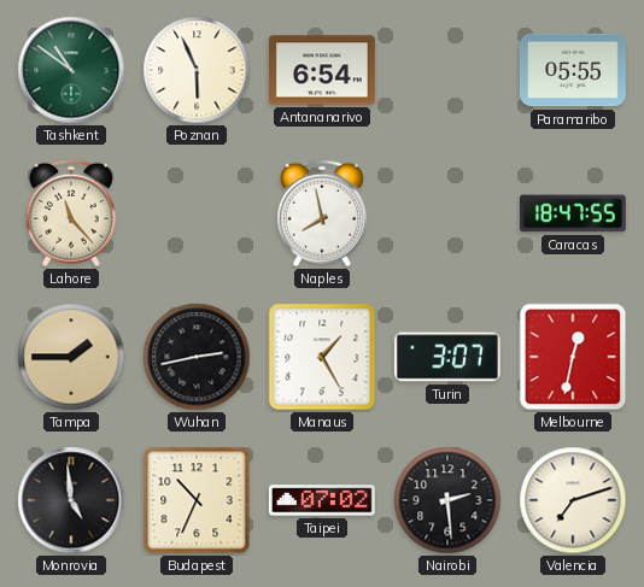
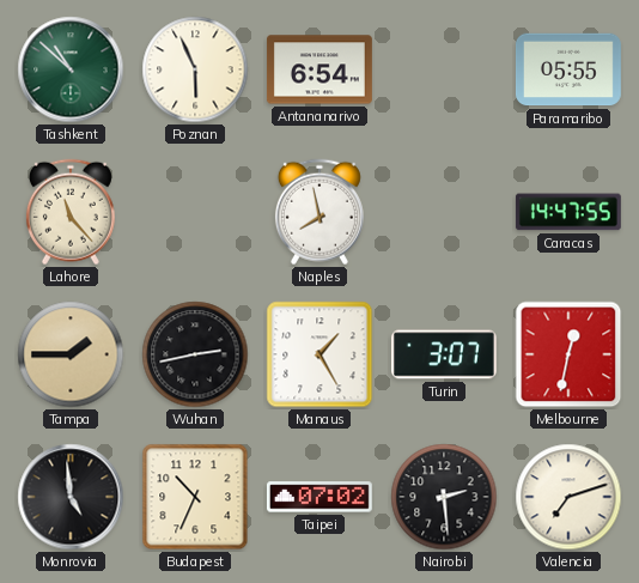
Tashkent: 10:51 -> 10:52
Caracas: 18:47 -> 14:47
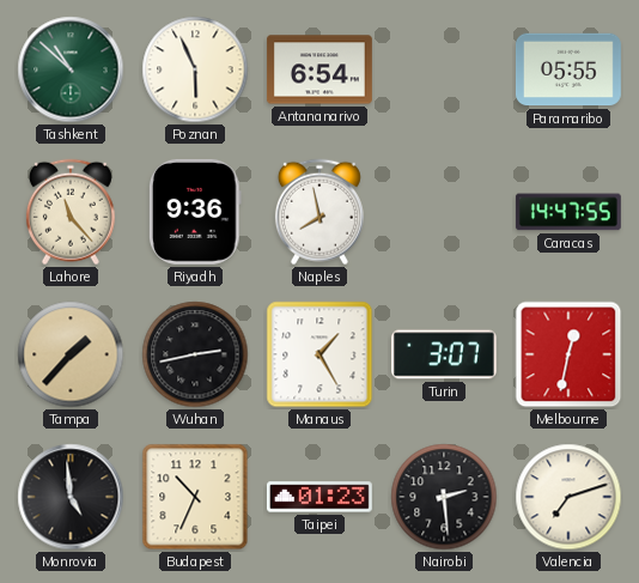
Riyadh: none -> 9:36
Tampa: 1:45 -> 1:37
Taipei: 07:02 -> 01:23
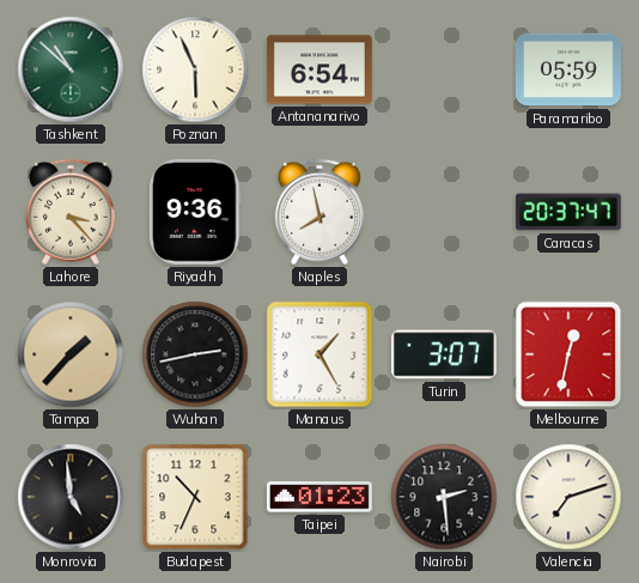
Paramaribo: 05:55 -> 05:59
Lahore: 11:23 -> 3:23
Caracas: 14:47 -> 20:37
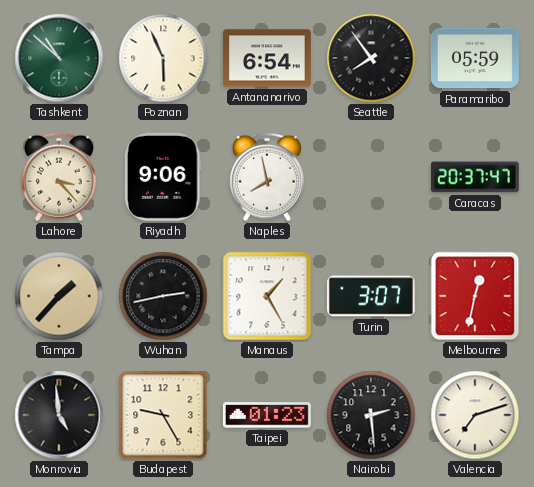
Seattle: none -> 7:54
Riyadh: 9:36 -> 9:06
Budapest: 10:34 -> 9:25
